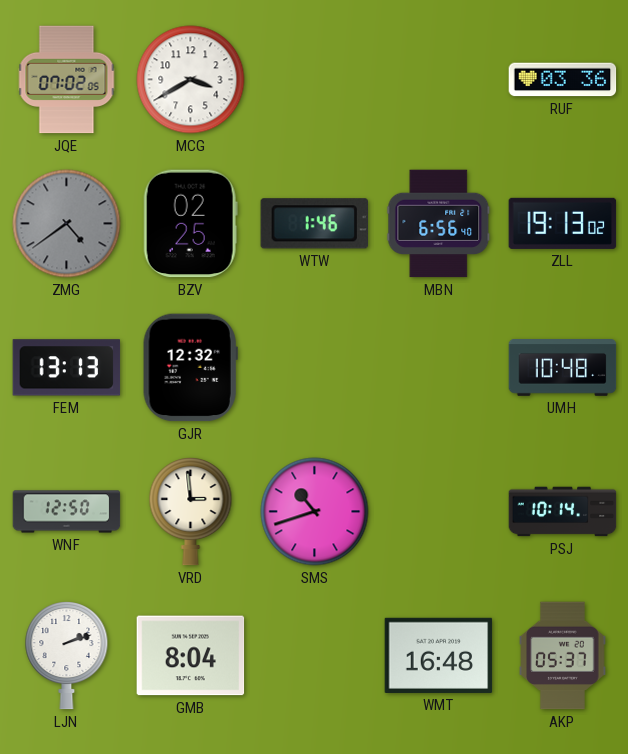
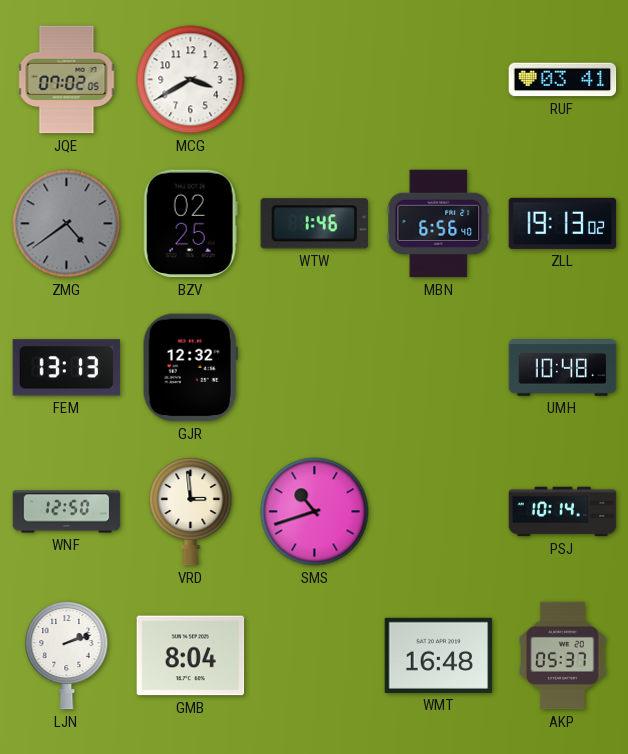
RUF: 03:36 -> 03:41
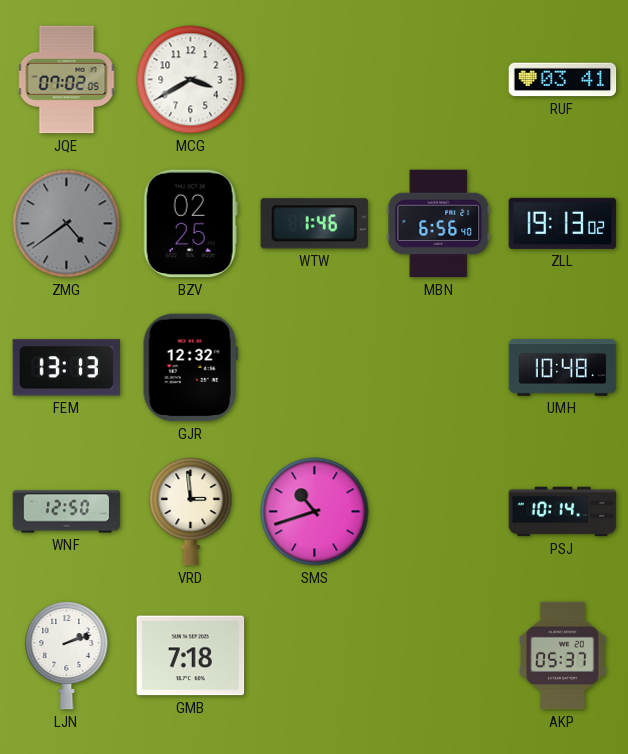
GMB: 8:04 -> 7:18
WMT: 16:48 -> none
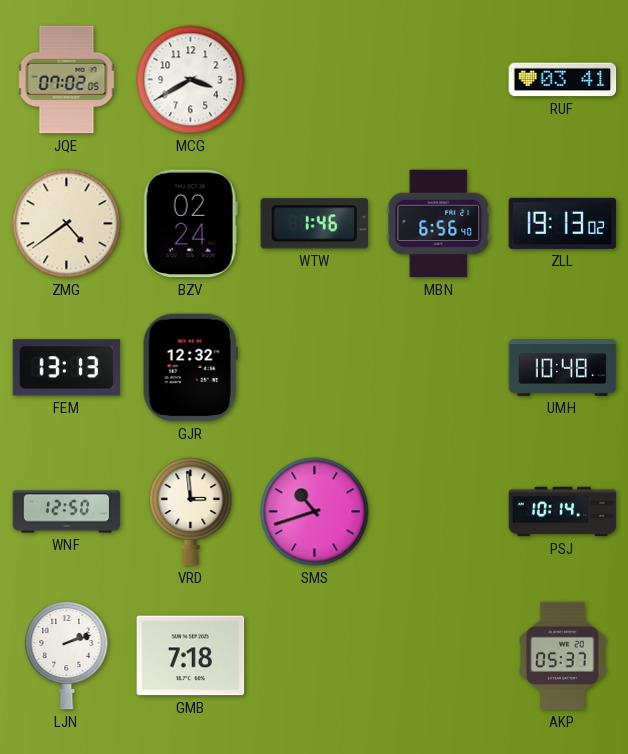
ZMG dial: grey -> cream
BZV: 02:25 -> 02:24
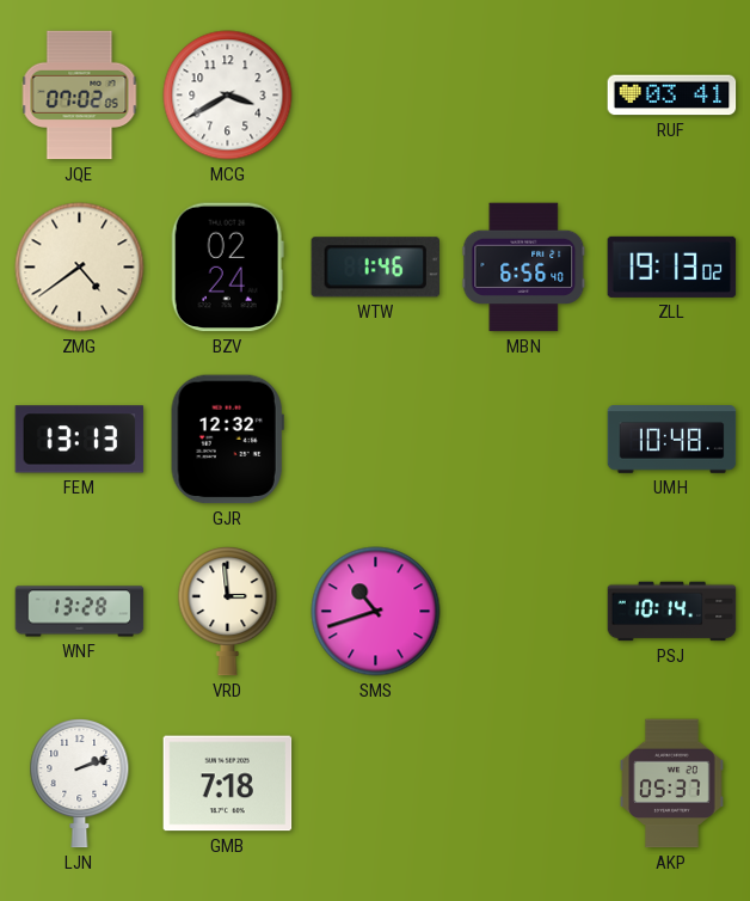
WNF: 12:50 -> 13:28
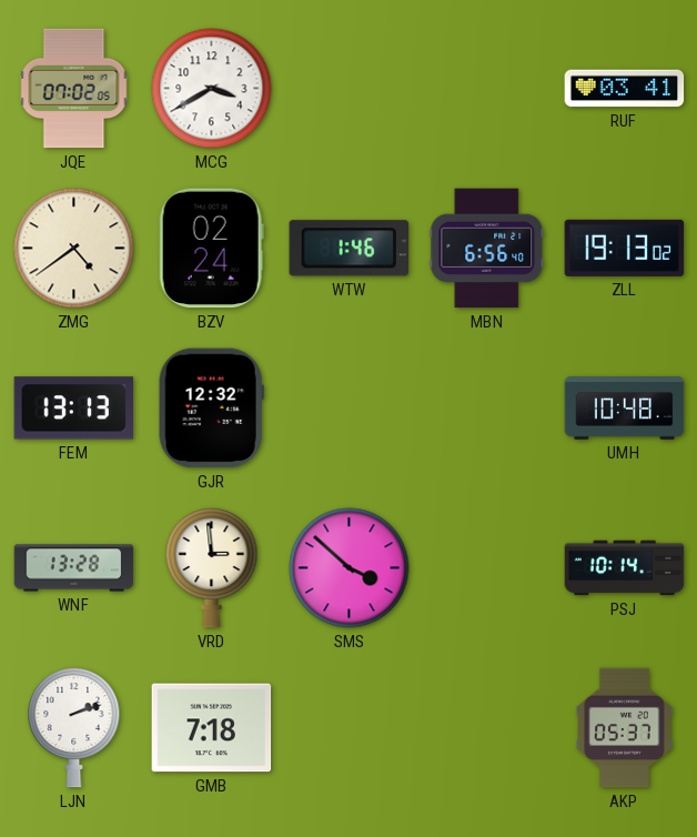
SMS: 10:42 -> 3:52
